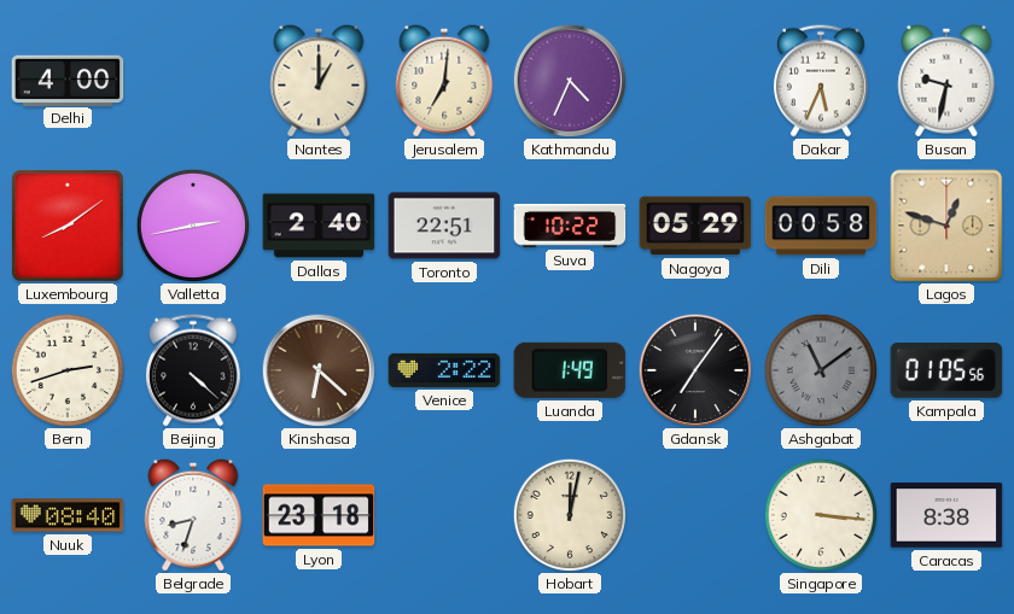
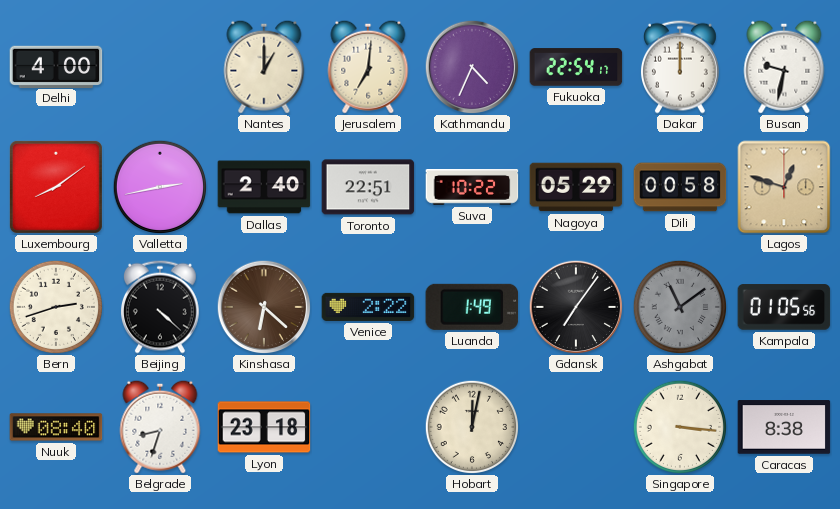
Fukuoka: none -> 22:54
Dakar: 5:34 -> 12:00
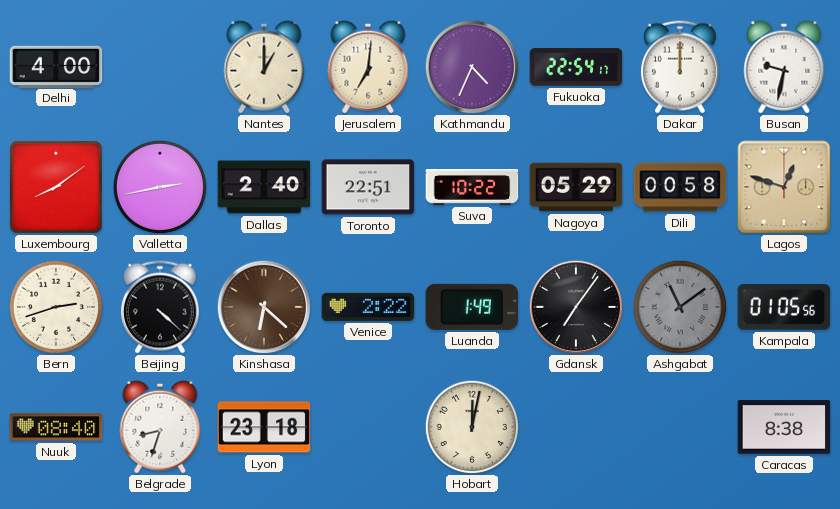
Singapore: 3:16 -> none
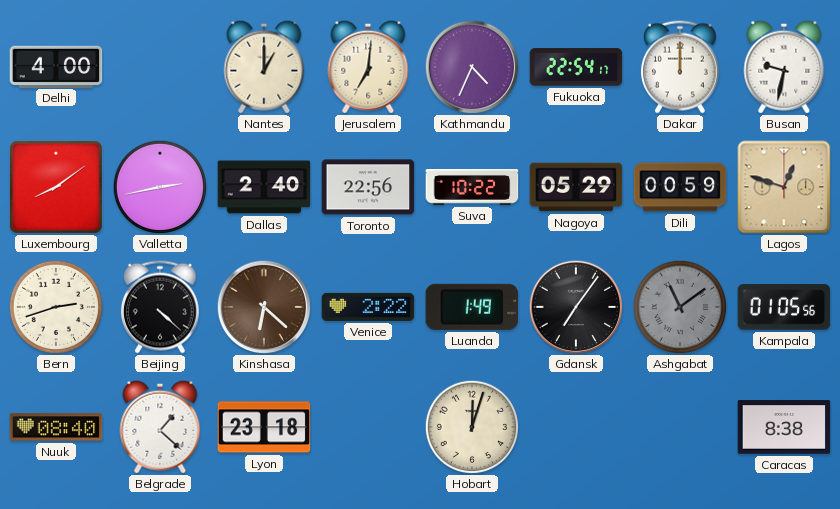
Toronto: 22:51 -> 22:56
Dili: 00:58 -> 00:59
Belgrade: 8:33 -> 1:22
Hobart: 12:02 -> 12:03
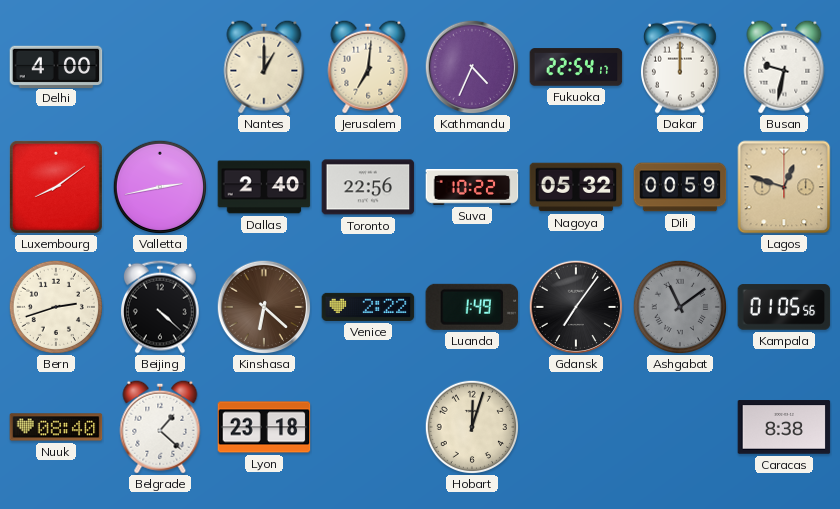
Nagoya: 05:29 -> 05:32
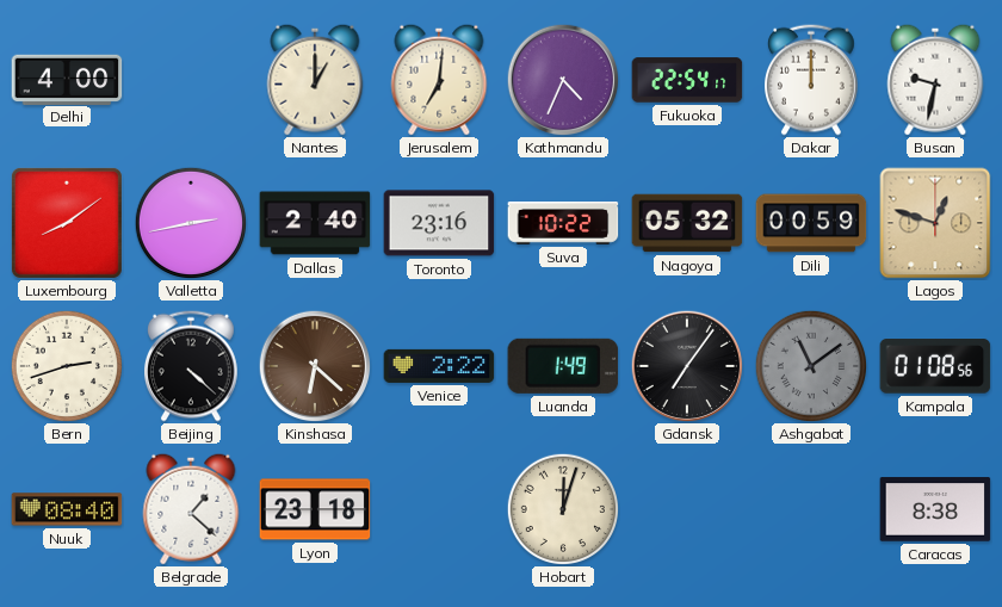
Toronto: 22:56 -> 23:16
Kampala: 01:05 -> 01:08
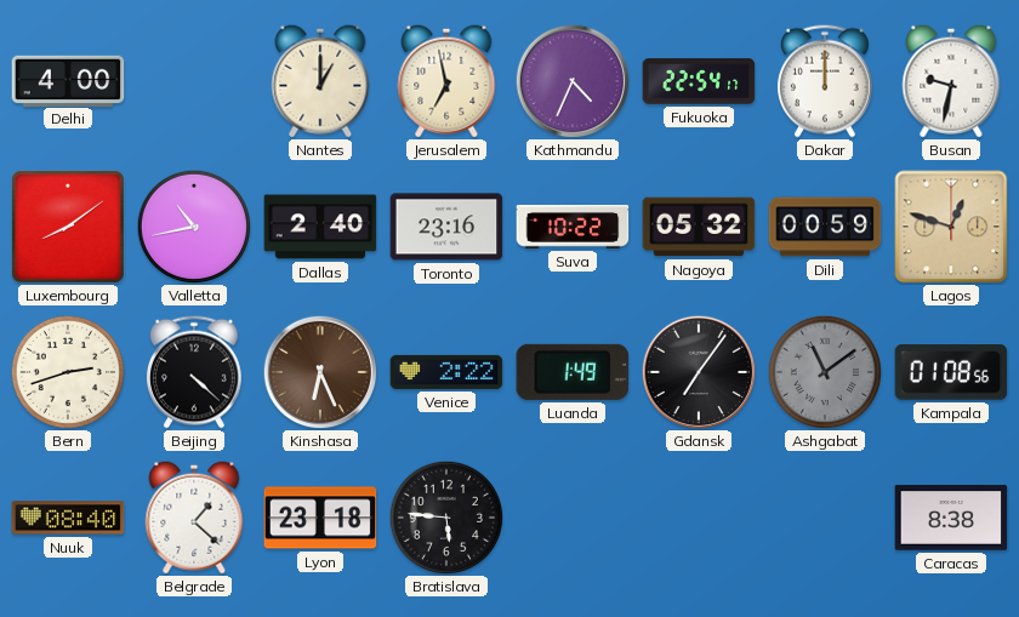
Jerusalem: 7:01 -> 6:58
Valletta: 2:43 -> 10:43
Kinshasa: 6:22 -> 6:26
Bratislava: none -> 5:46
Hobart: 12:03 -> none
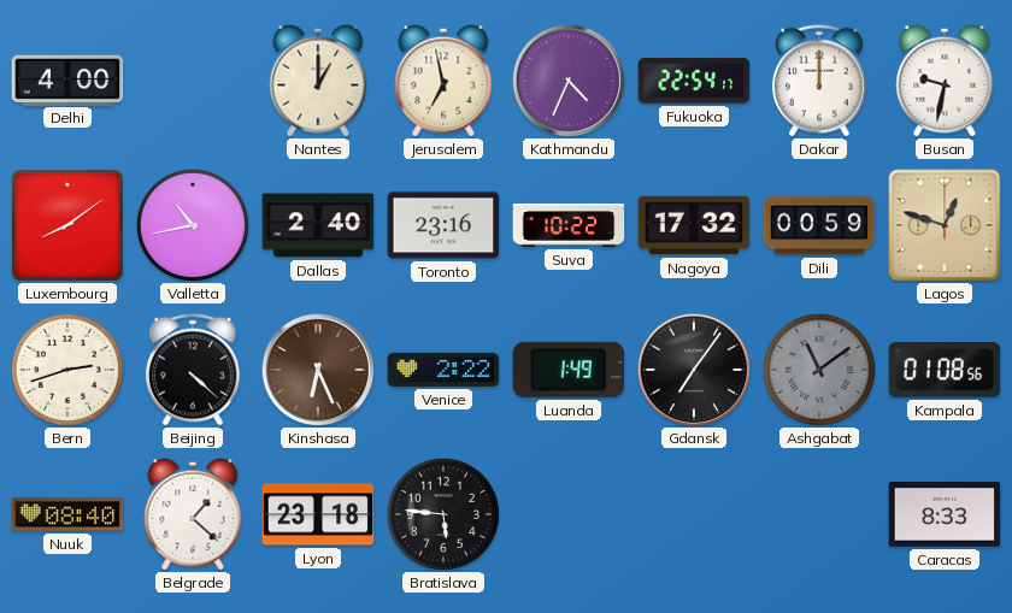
Nagoya: 05:32 -> 17:32
Caracas: 8:38 -> 8:33
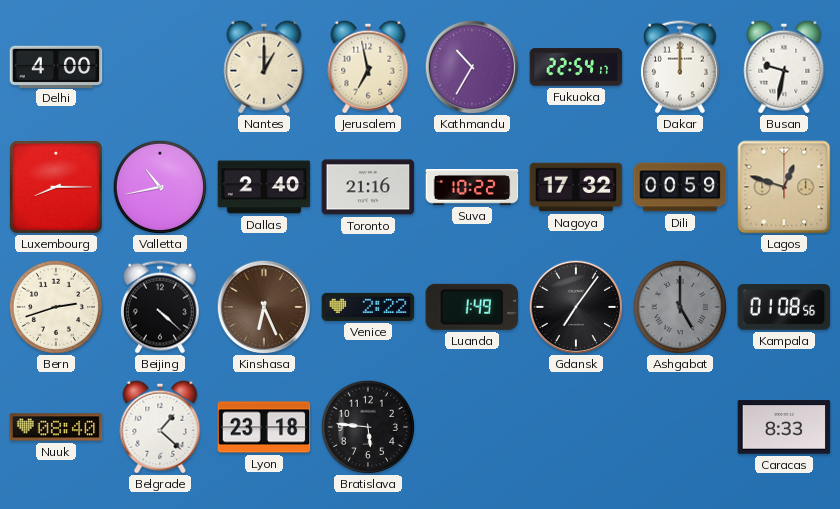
Kathmandu: 4:34 -> 10:35
Luxembourg: 8:09 -> 8:15
Toronto: 23:16 -> 21:16
Ashgabat: 11:09 -> 5:00
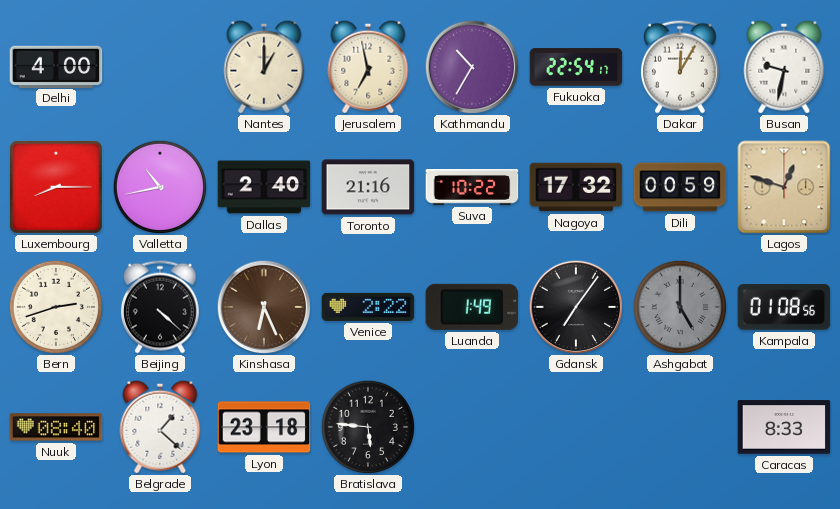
Dakar: 12:00 -> 12:05
